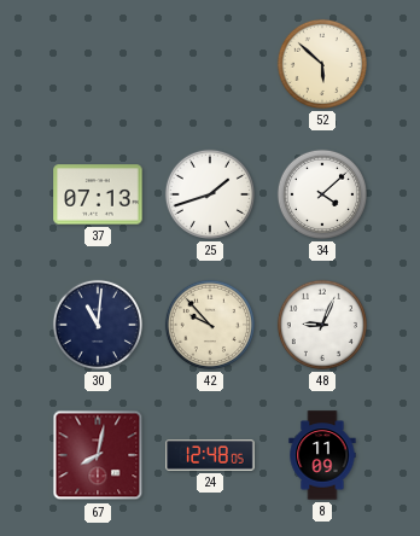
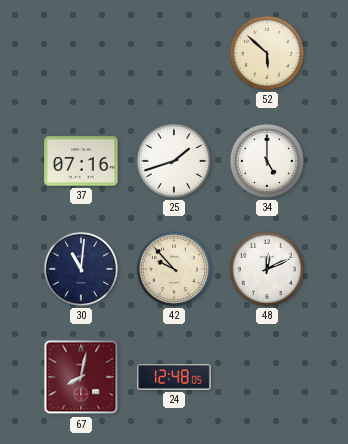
37: 07:13 -> 07:16
34: 4:08 -> 5:00
48: 9:04 -> 12:11
8: 11:09 -> none
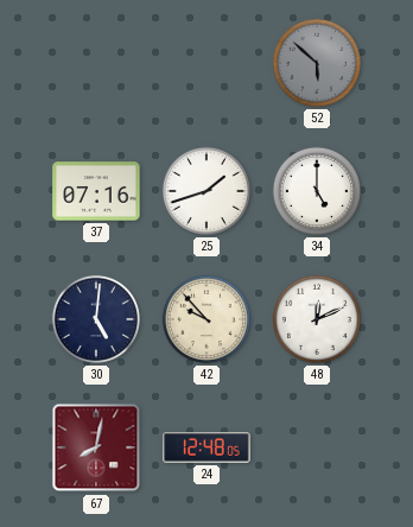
52 dial: cream -> grey
30: 11:01 -> 5:01
